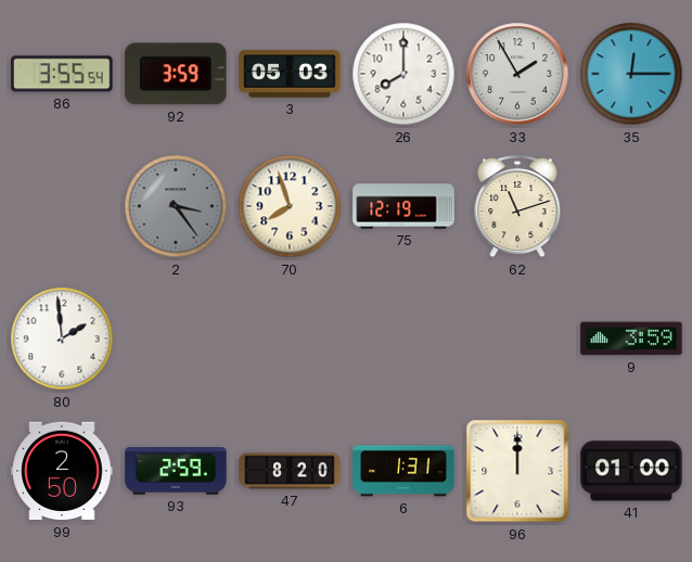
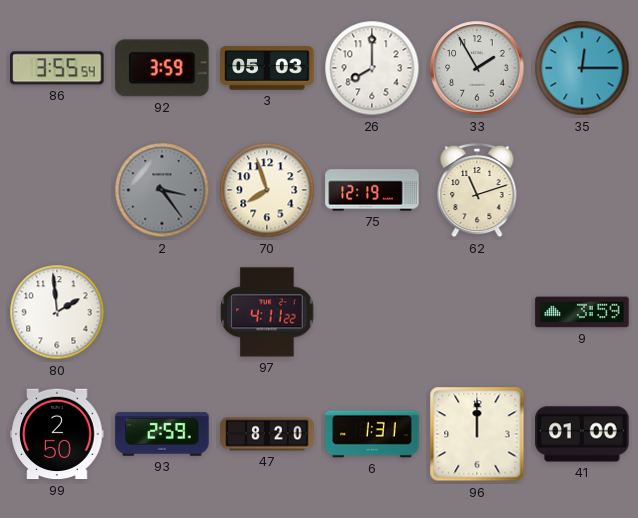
97: none -> 4:11
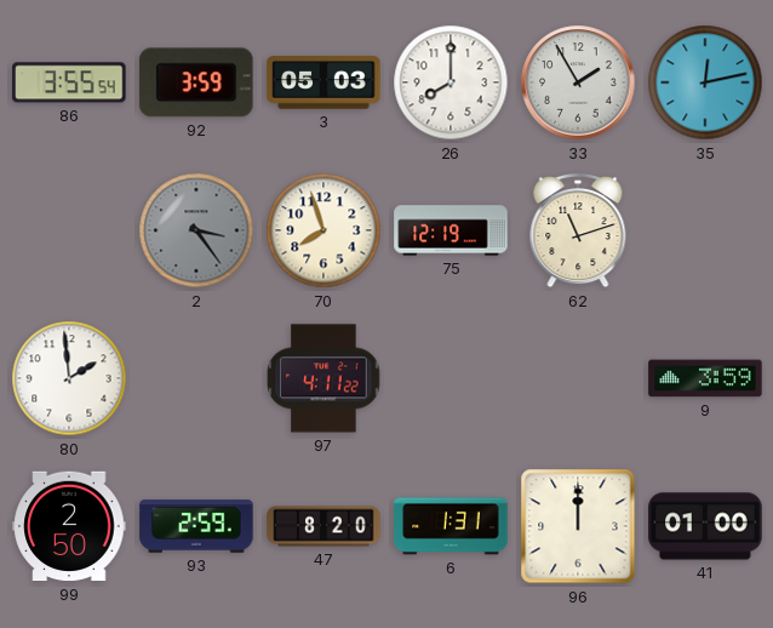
35: 12:15 -> 12:13
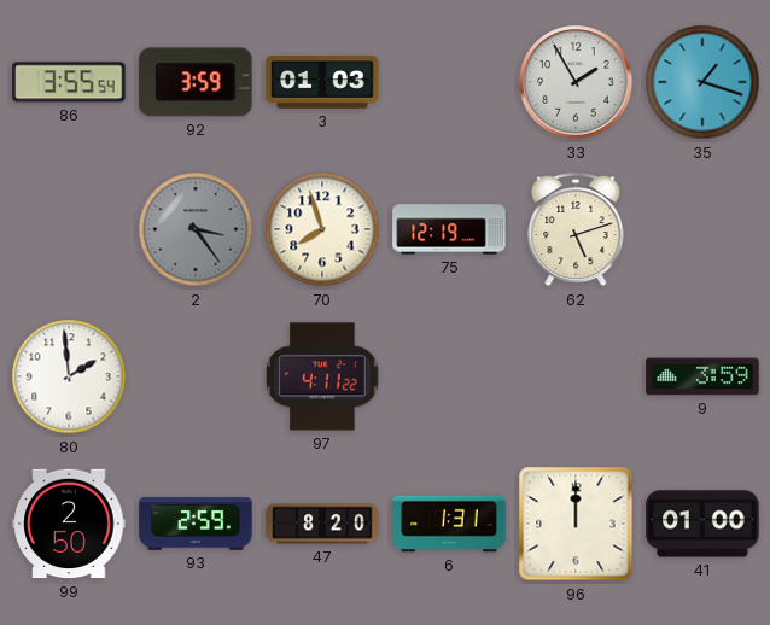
3: 05:03 -> 01:03
26: 8:00 -> none
35: 12:13 -> 1:18
62: 11:12 -> 5:12
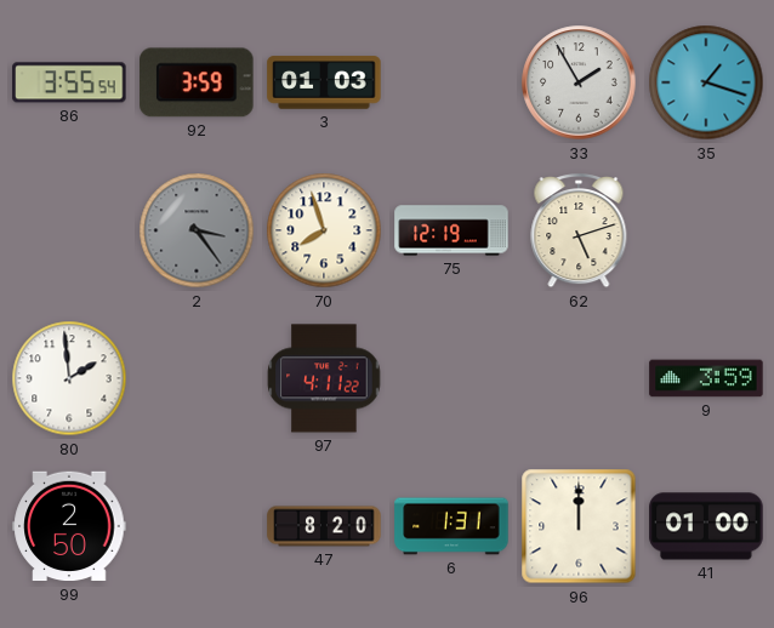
93: 2:59 -> none
